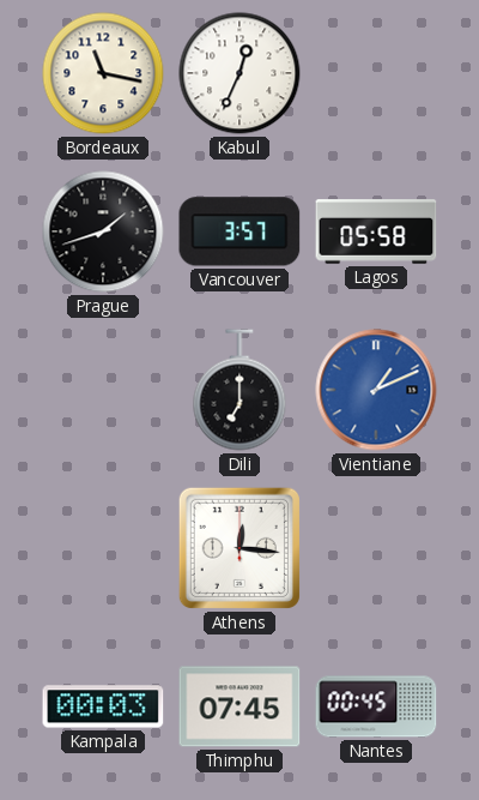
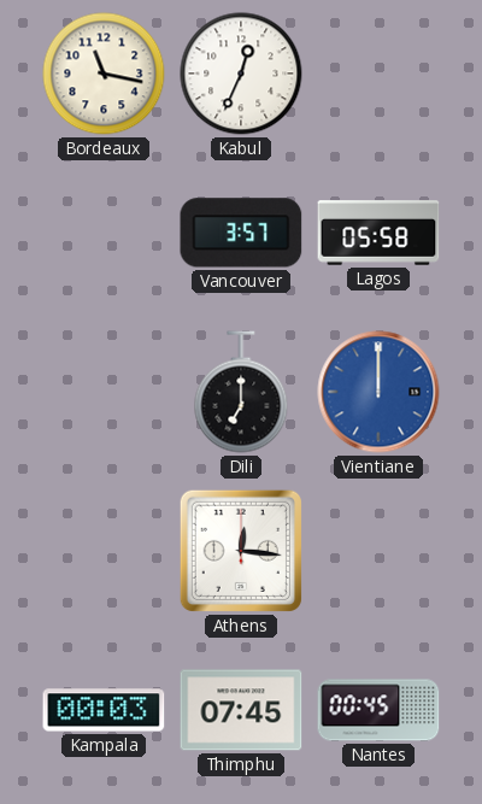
Prague: 1:42 -> none
Vientiane: 1:11 -> 12:00
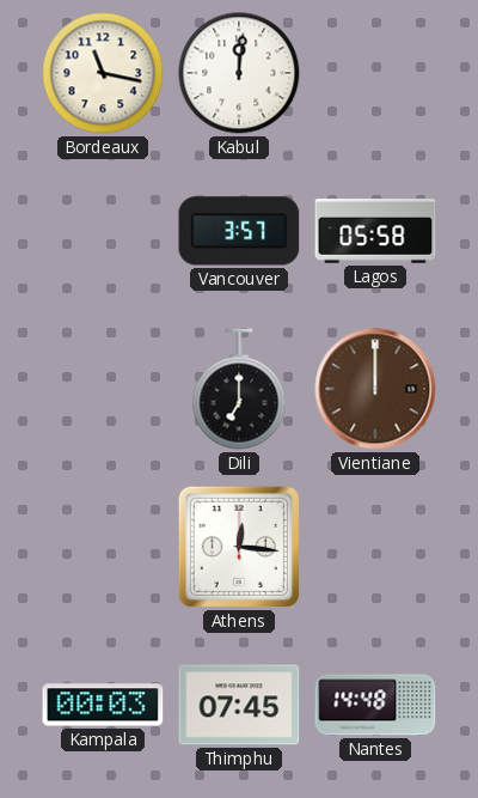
Kabul: 12:34 -> 12:01
Vientiane dial: blue -> brown
Nantes: 00:45 -> 14:48
